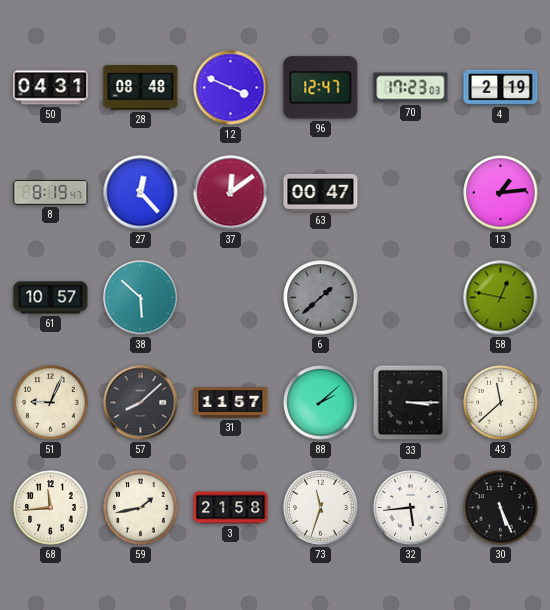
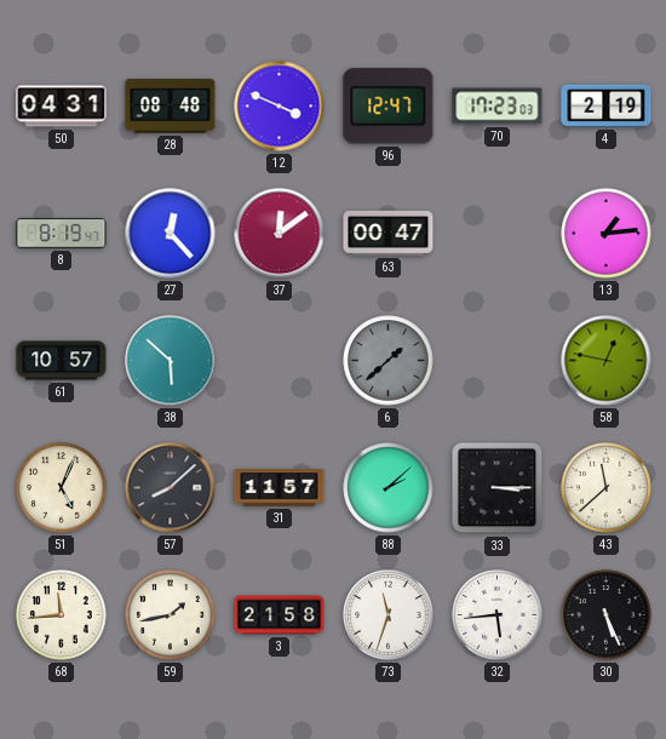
51: 9:04 -> 5:04
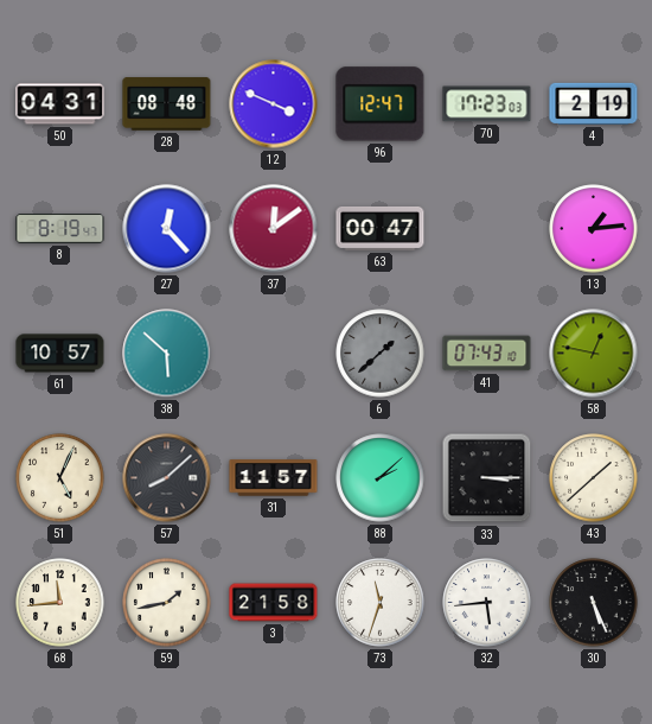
41: none -> 07:43
43: 11:38 -> 1:38
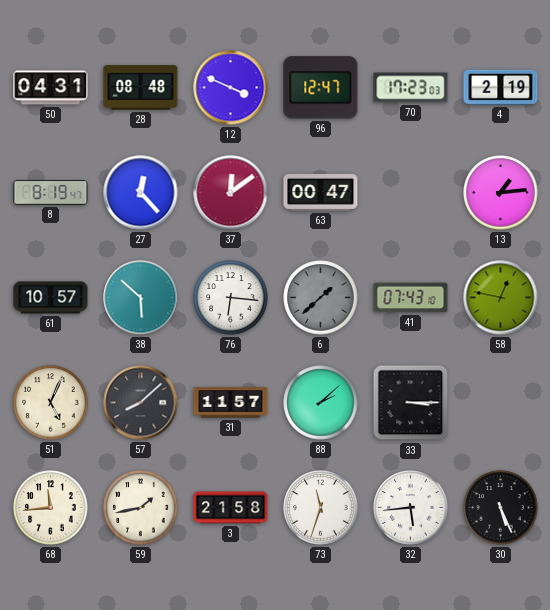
76: none -> 6:16
43: 1:38 -> none
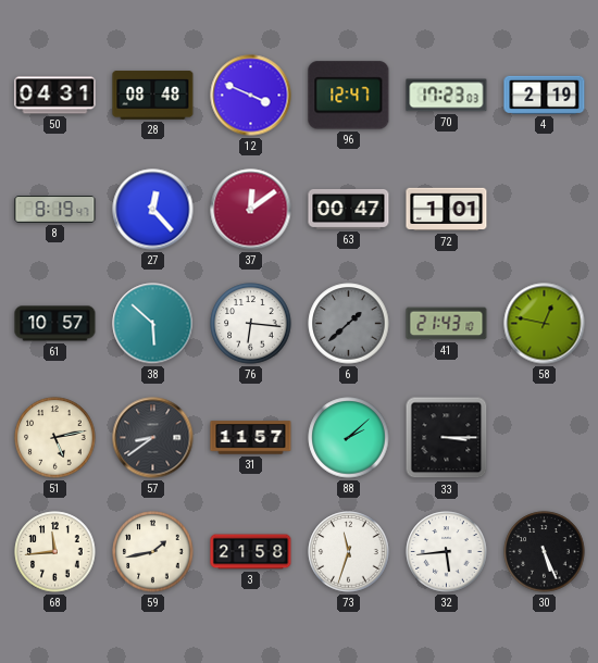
72: none -> 1:01
13: 1:14 -> none
41: 07:43 -> 21:43
51: 5:04 -> 5:13
57: 8:08 -> 8:39
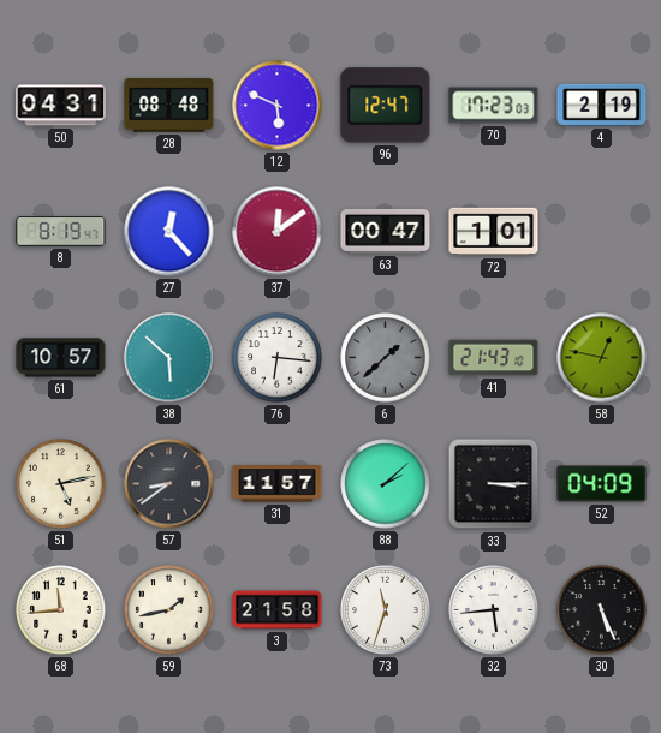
12: 3:49 -> 5:49
52: none -> 04:09
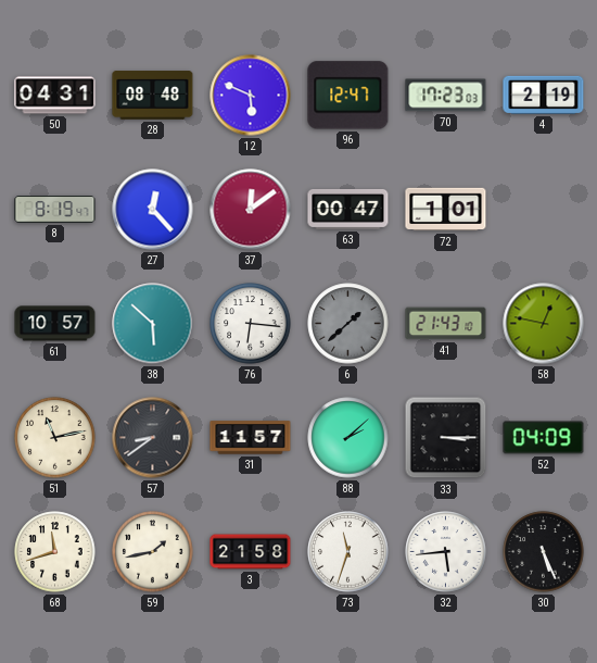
51: 5:13 -> 11:13
68: 11:44 -> 11:42
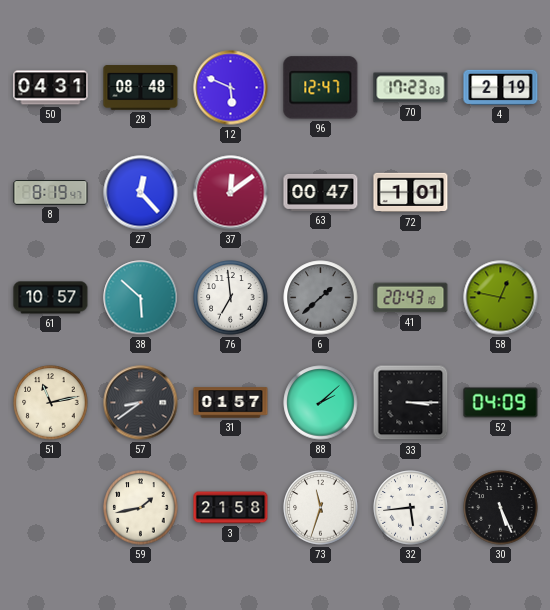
76: 6:16 -> 6:59
41: 21:43 -> 20:43
31: 11:57 -> 01:57
68: 11:42 -> none
